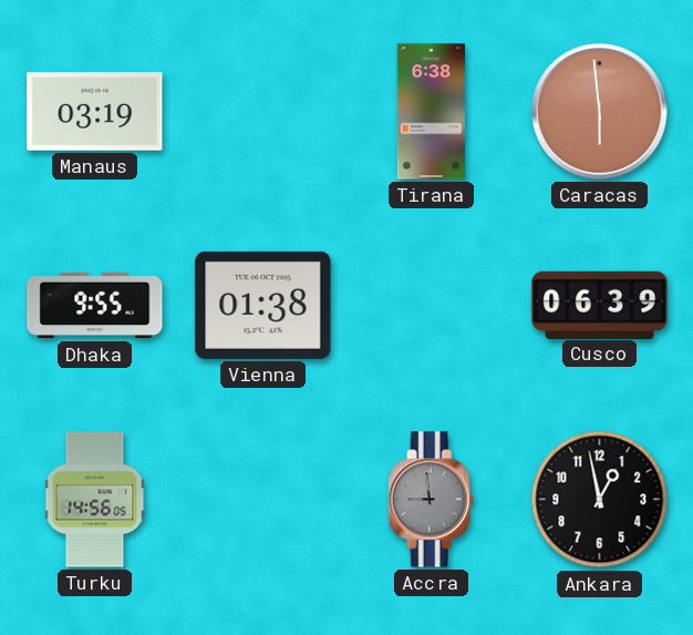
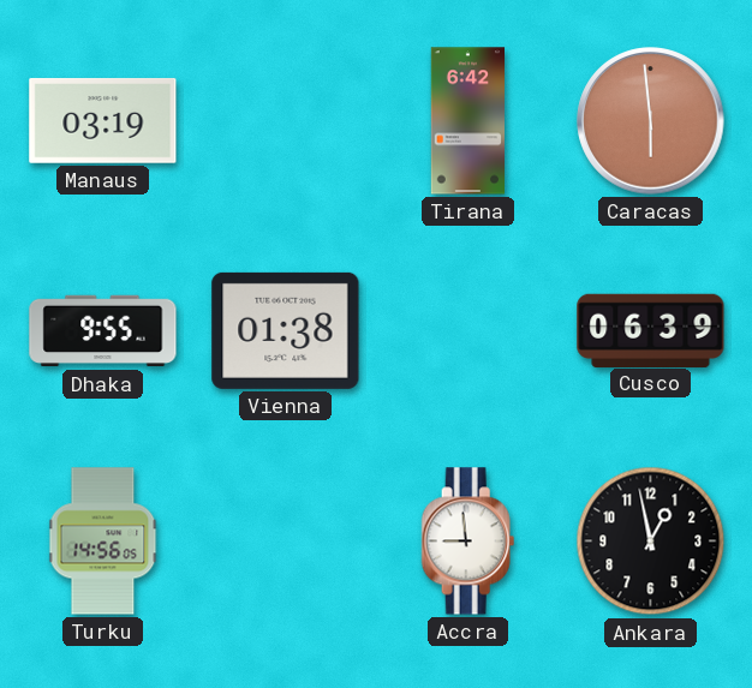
Tirana: 6:38 -> 6:42
Accra dial: grey -> white
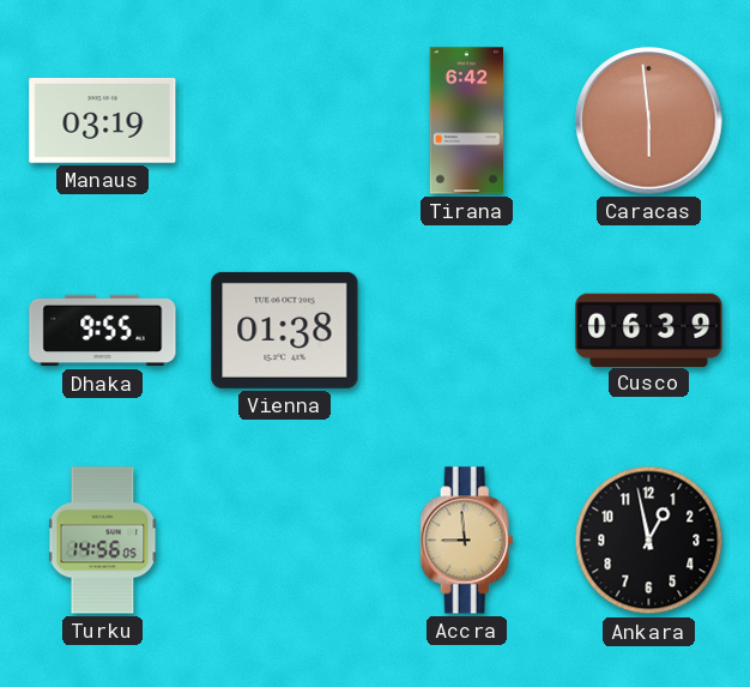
Accra dial: white -> champagne
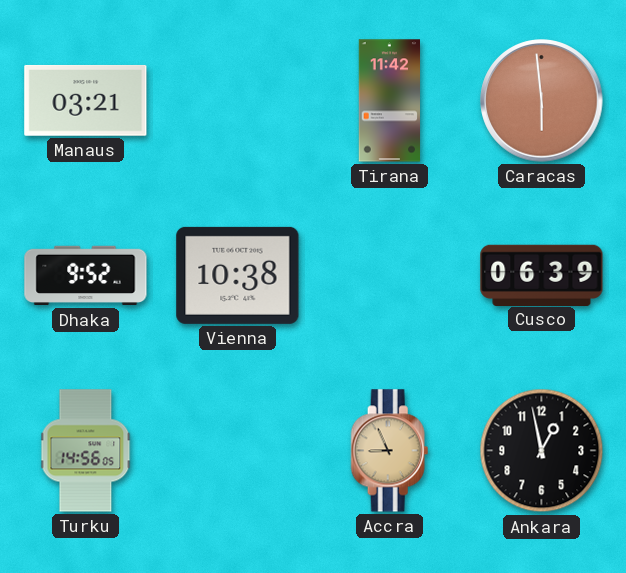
Manaus: 03:19 -> 03:21
Tirana: 6:42 -> 11:42
Dhaka: 9:55 -> 9:52
Vienna: 01:38 -> 10:38
Accra: 8:59 -> 8:56
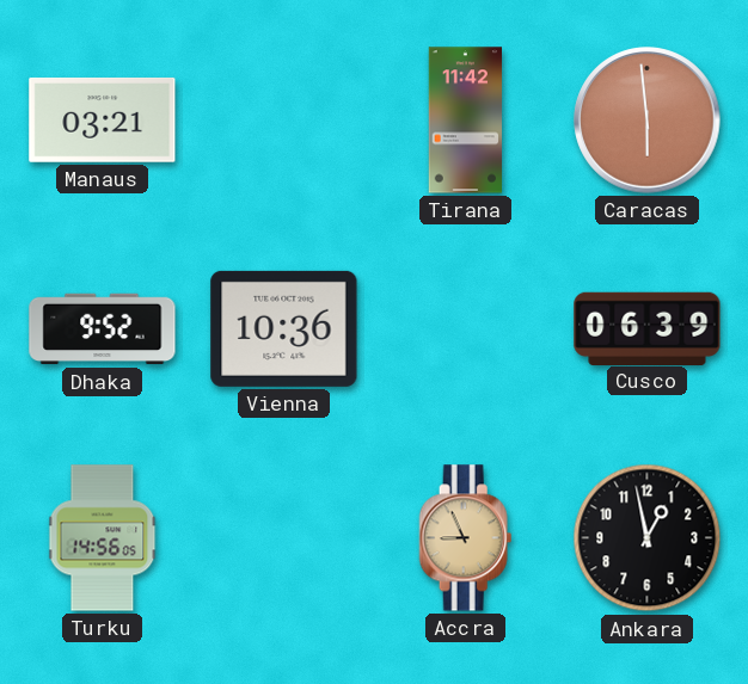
Vienna: 10:38 -> 10:36
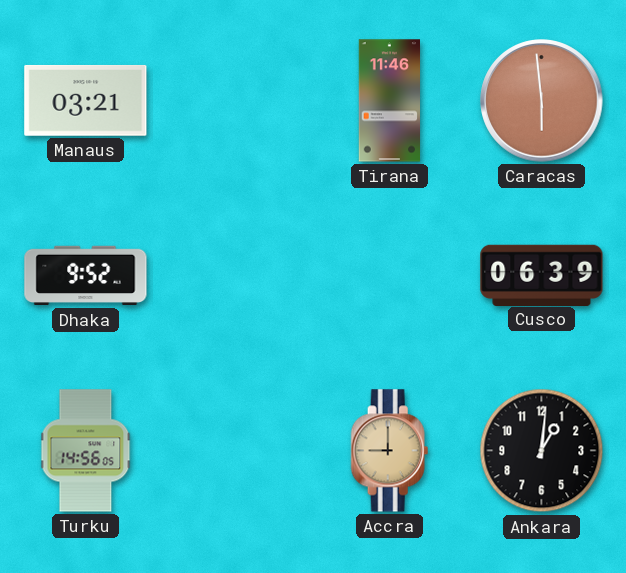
Tirana: 11:42 -> 11:46
Vienna: 10:36 -> none
Accra: 8:56 -> 9:00
Ankara: 12:58 -> 1:01
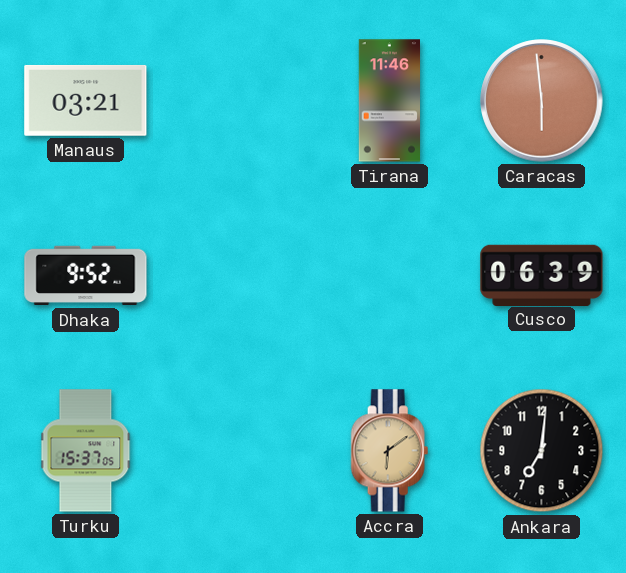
Turku: 14:56 -> 15:37
Accra: 9:00 -> 6:09
Ankara: 1:01 -> 7:01
